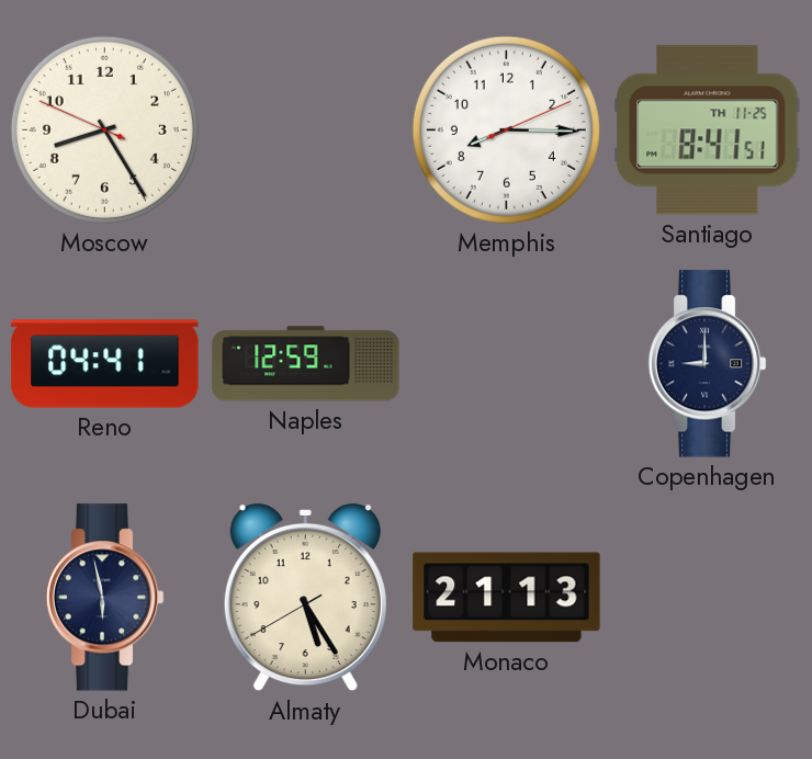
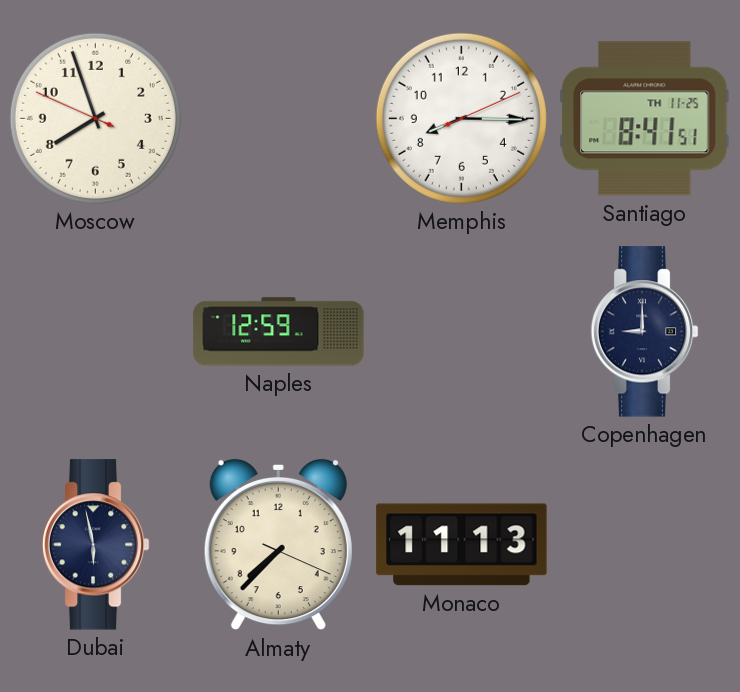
Moscow: 8:24 -> 7:56
Reno: 04:41 -> none
Almaty: 5:24 -> 7:37
Monaco: 21:13 -> 11:13
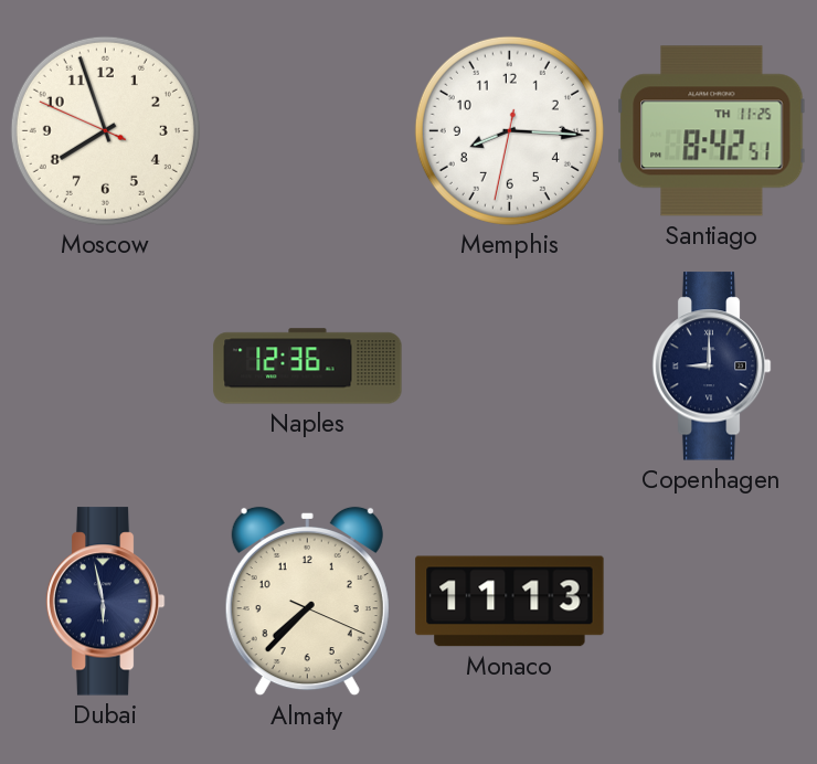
Memphis: 8:15:11 -> 8:15:32
Santiago: 8:41 -> 8:42
Naples: 12:59 -> 12:36
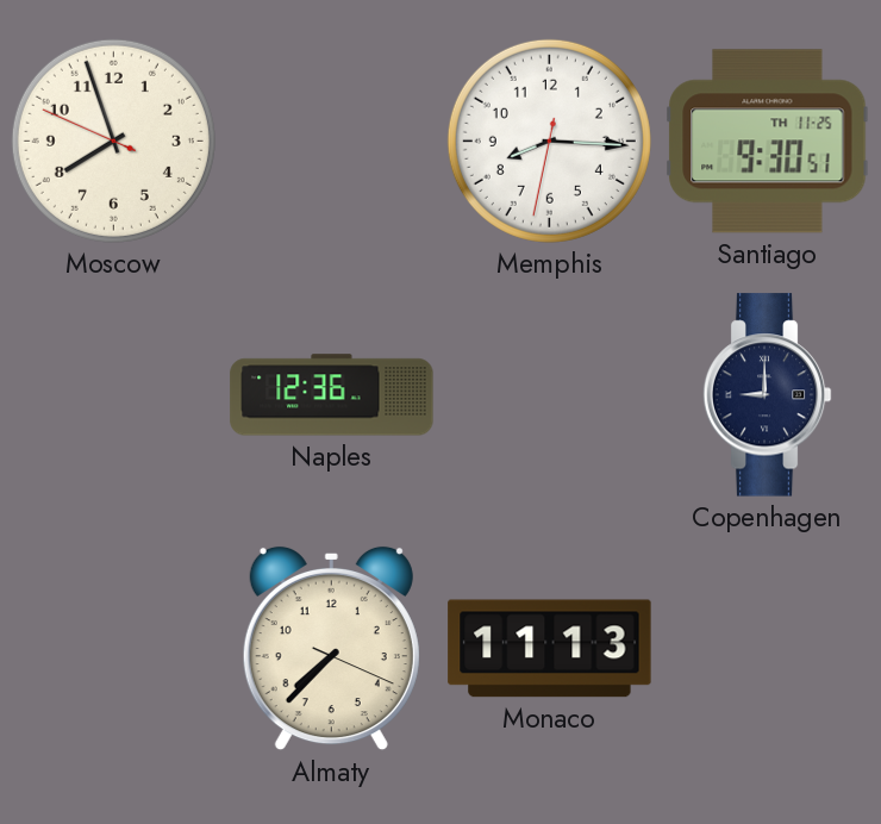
Santiago: 8:42 -> 9:30
Dubai: 5:58 -> none
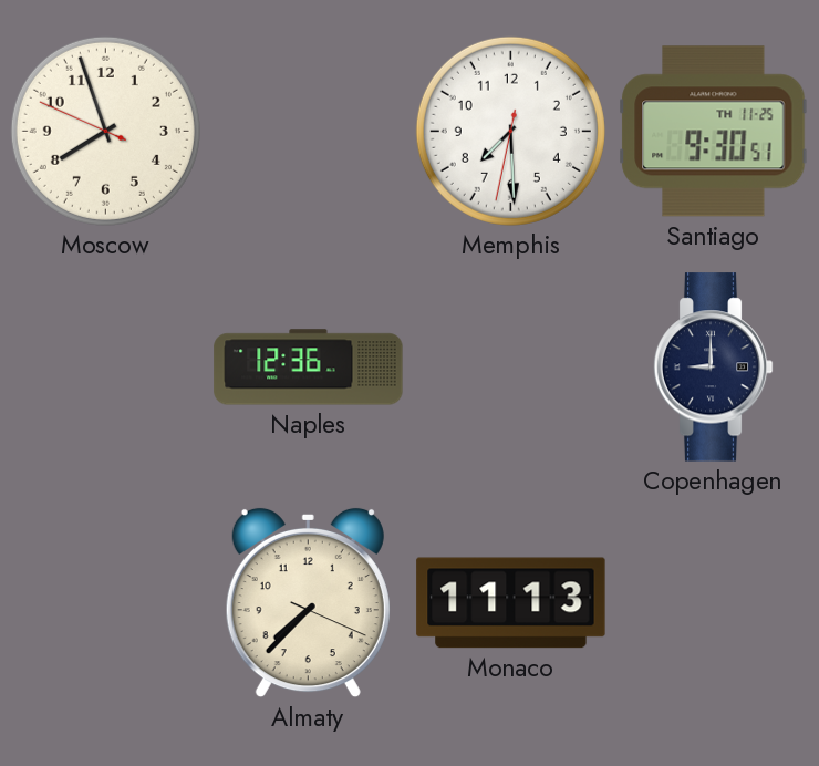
Memphis: 8:15 -> 7:29
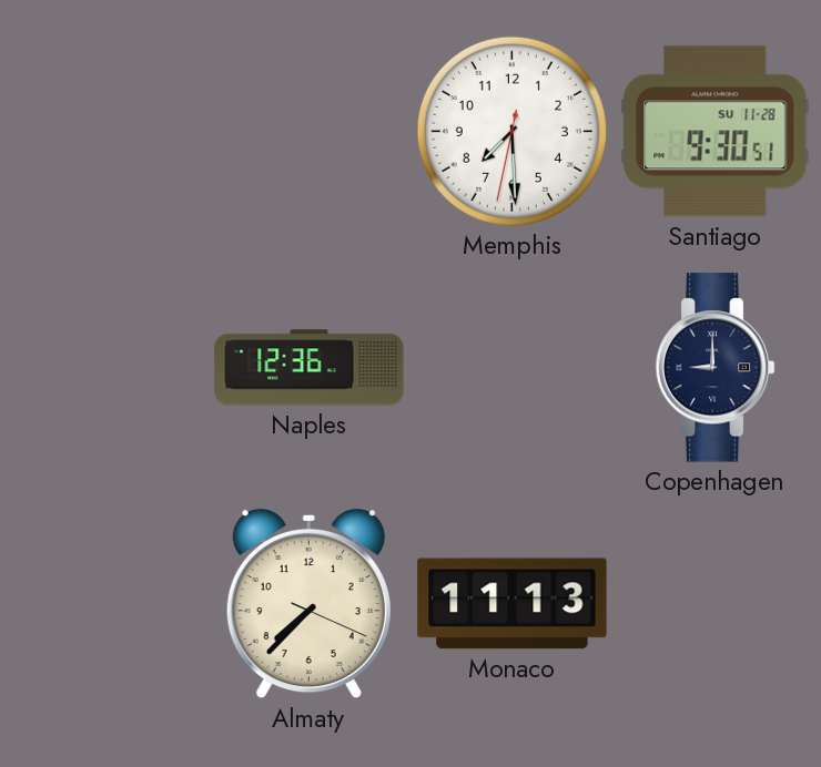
Moscow: 7:56 -> none
Santiago date: TH 11-25 -> SU 11-28
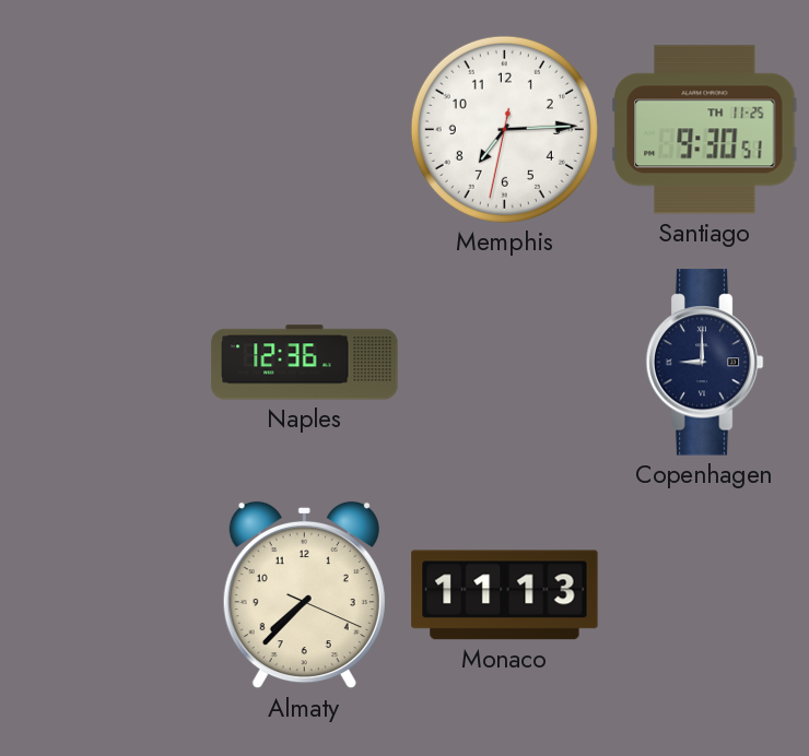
Memphis: 7:29 -> 7:14
Santiago date: SU 11-28 -> TH 11-25
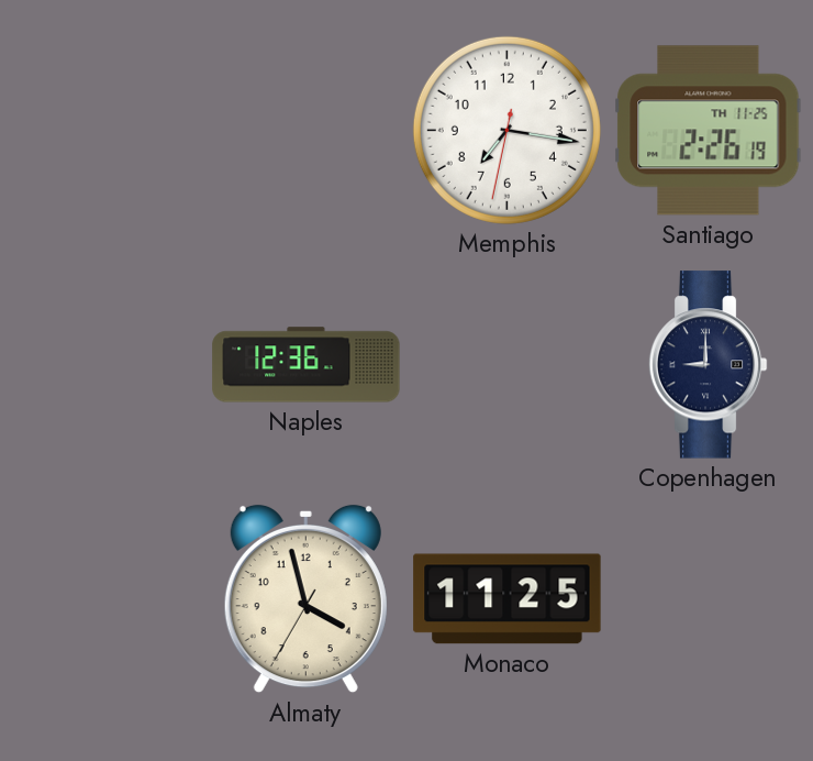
Memphis: 7:14 -> 7:16
Santiago: 9:30 -> 2:26
Almaty: 7:37 -> 3:57
Monaco: 11:13 -> 11:25
